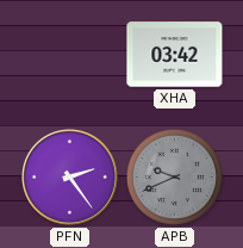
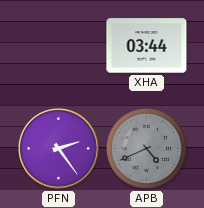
XHA: 03:42 -> 03:44
APB: 9:41 -> 4:41
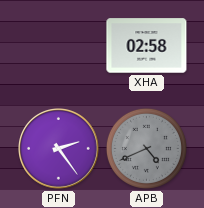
XHA: 03:44 -> 02:58
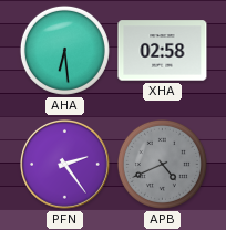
AHA: none -> 6:29
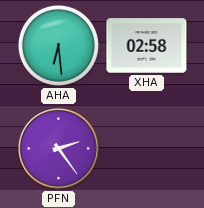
APB: 4:41 -> none
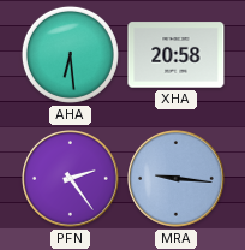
XHA: 02:58 -> 20:58
MRA: none -> 9:16
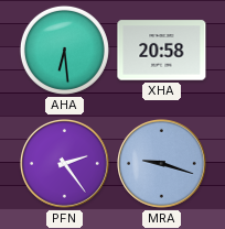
MRA: 9:16 -> 9:18
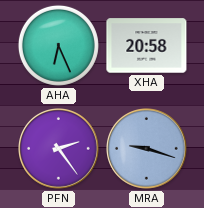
AHA: 6:29 -> 6:26
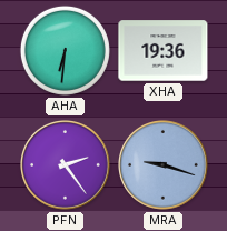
AHA: 6:26 -> 6:31
XHA: 20:58 -> 19:36
